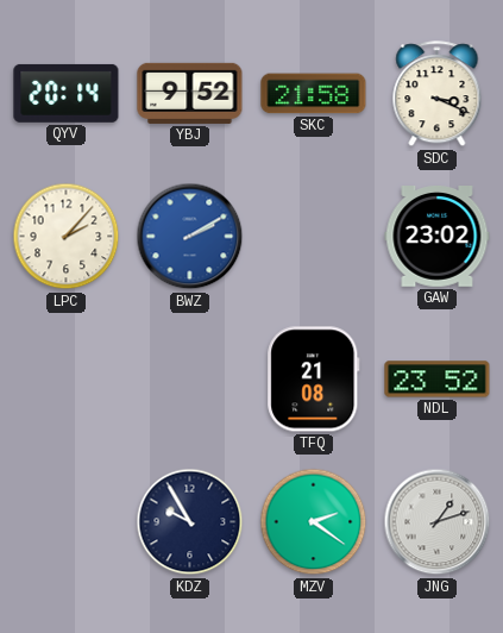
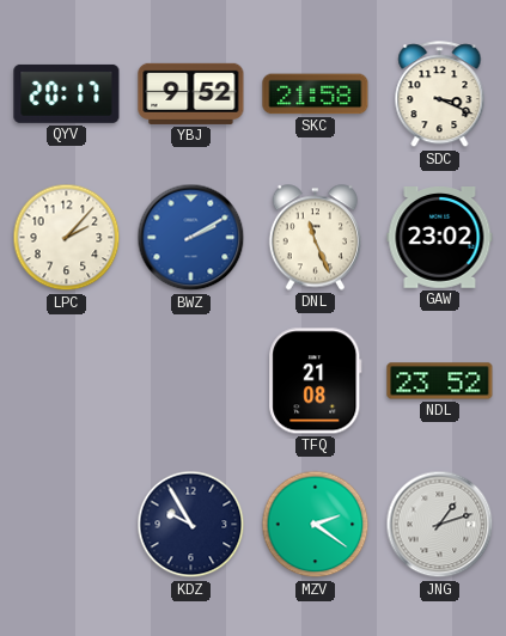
QYV: 20:14 -> 20:17
DNL: none -> 11:26
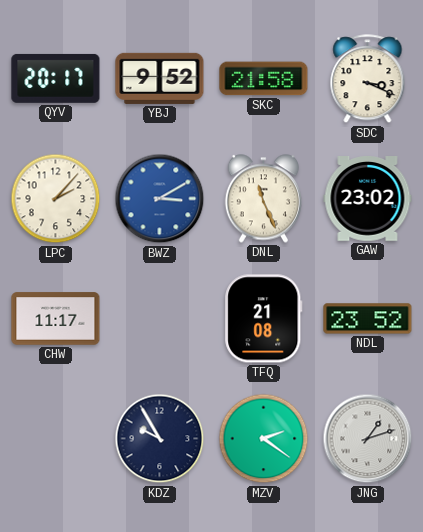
BWZ: 2:10 -> 3:10
CHW: none -> 11:17
